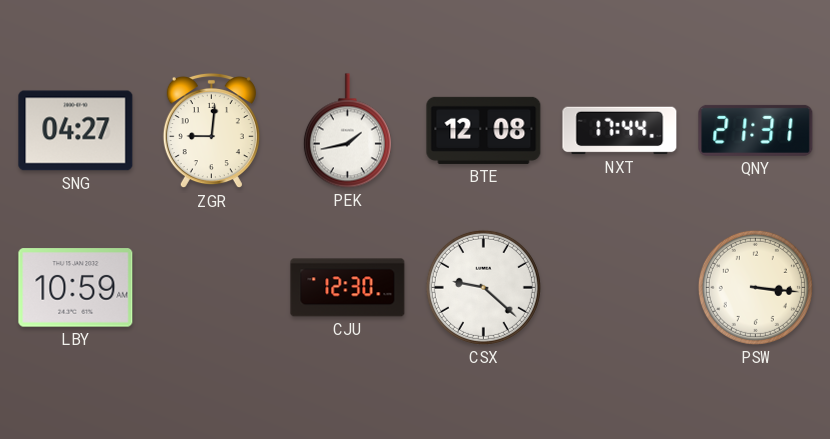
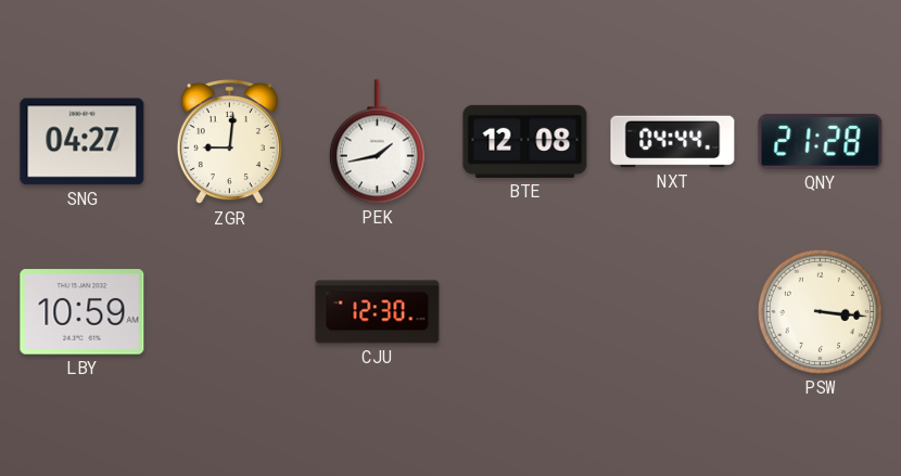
NXT: 17:44 -> 04:44
QNY: 21:31 -> 21:28
CSX: 9:22 -> none
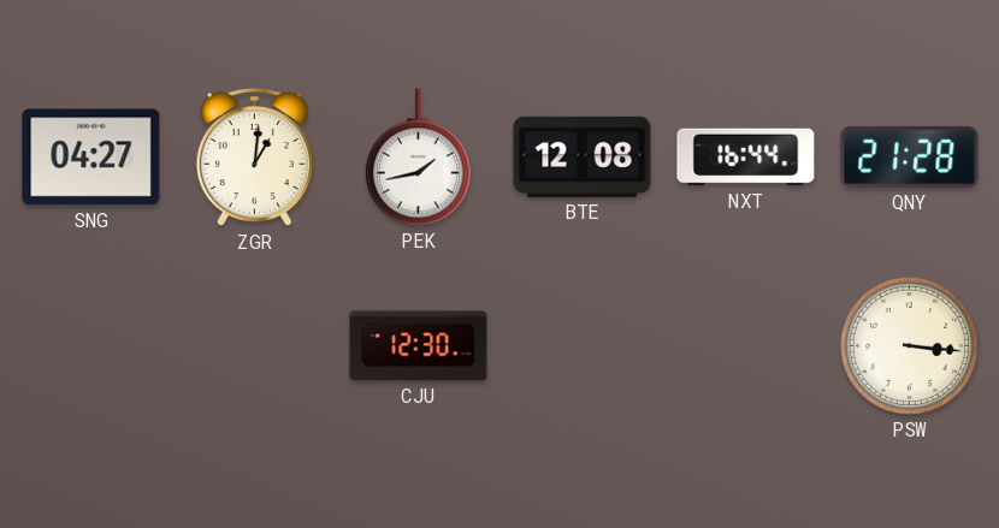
ZGR: 9:01 -> 1:01
NXT: 04:44 -> 16:44
LBY: 10:59 -> none
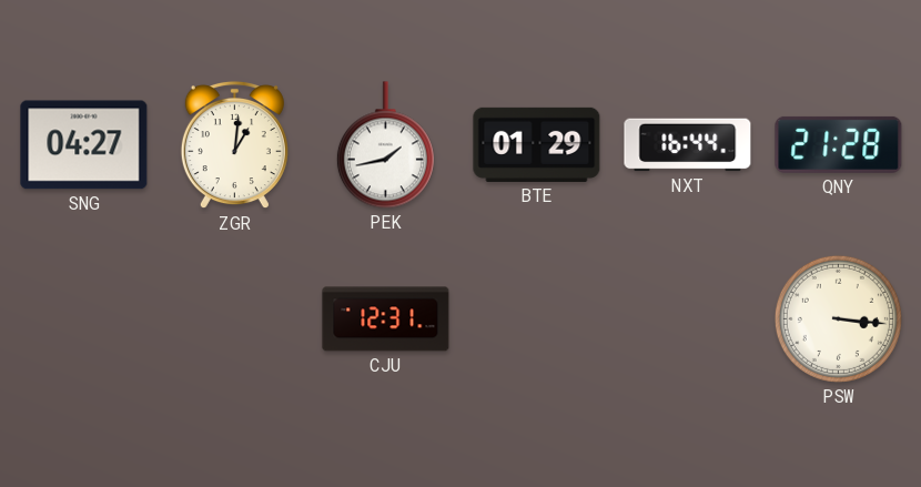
BTE: 12:08 -> 01:29
CJU: 12:30 -> 12:31
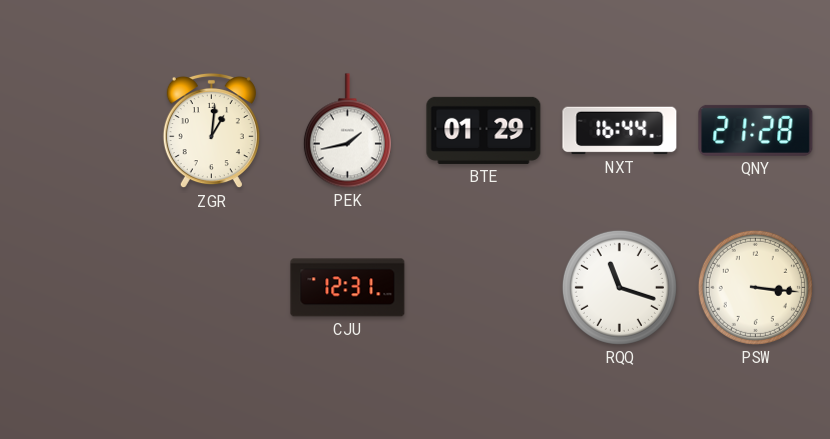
SNG: 04:27 -> none
RQQ: none -> 11:18
